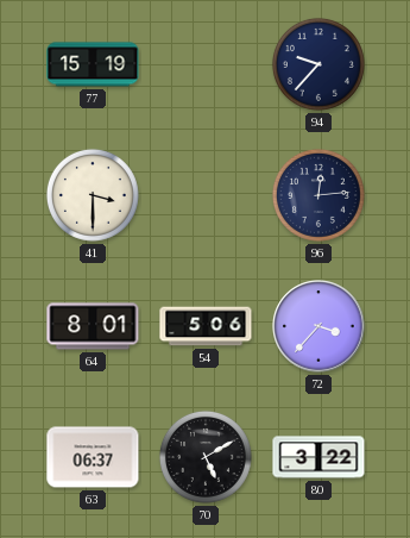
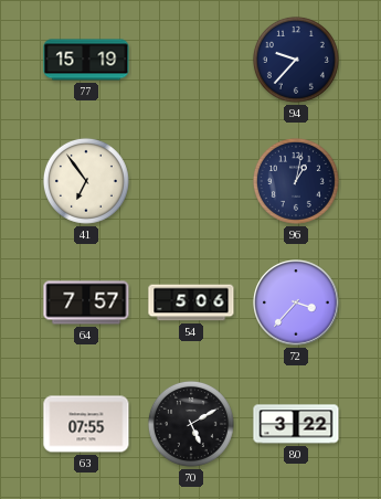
41: 3:30 -> 6:54
96: 12:14 -> 1:02
64: 8:01 -> 7:57
63: 06:37 -> 07:55
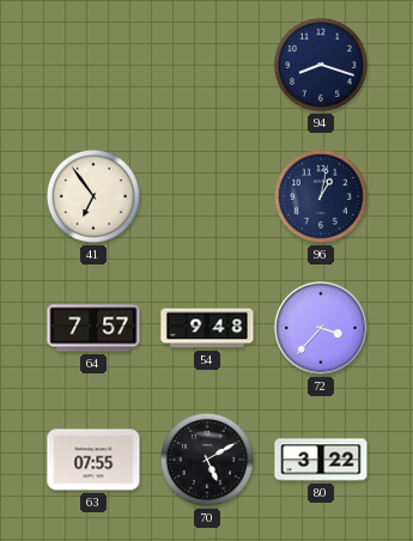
77: 15:19 -> none
94: 9:37 -> 8:18
54: 5:06 -> 9:48
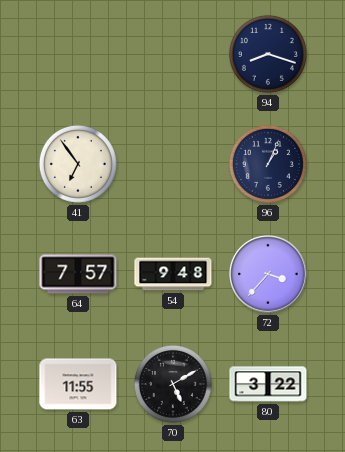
96: 1:02 -> 1:04
63: 07:55 -> 11:55
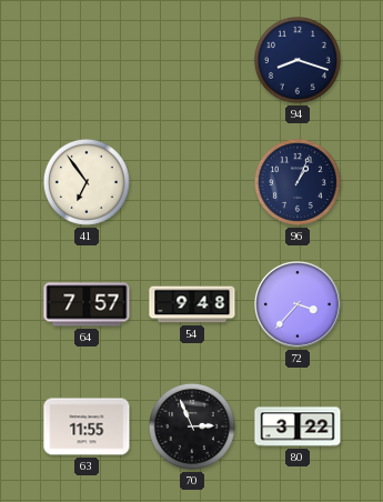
70: 5:10 -> 2:56
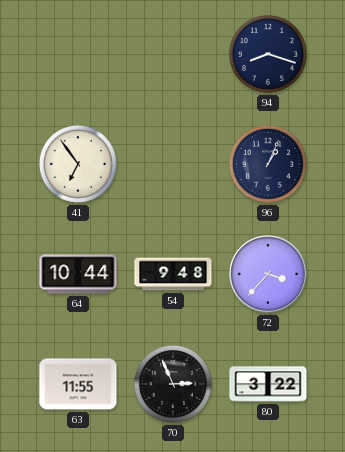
64: 7:57 -> 10:44
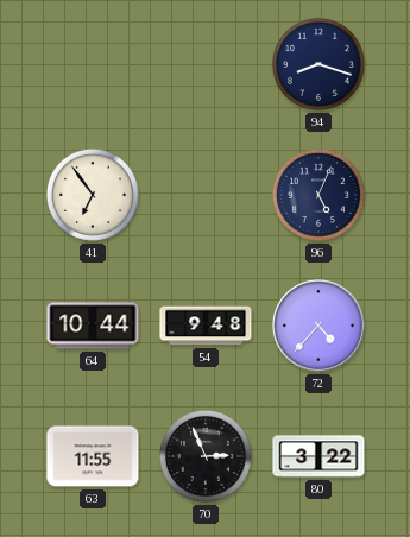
96: 1:04 -> 5:04
72: 3:37 -> 4:37
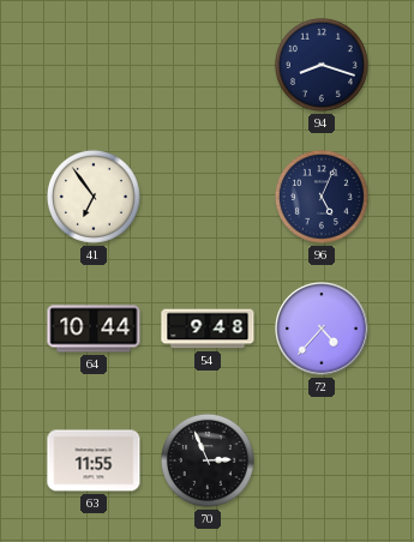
80: 3:22 -> none
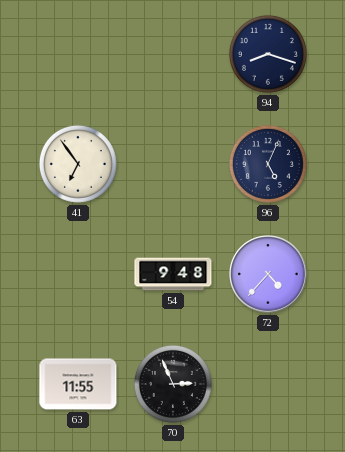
64: 10:44 -> none
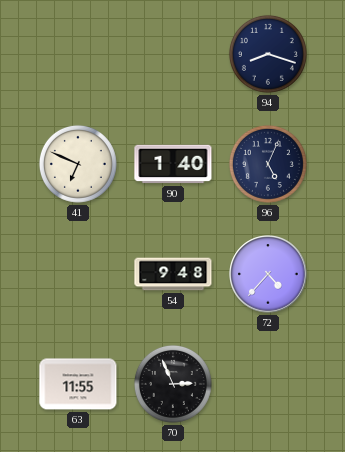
41: 6:54 -> 6:49
90: none -> 1:40
